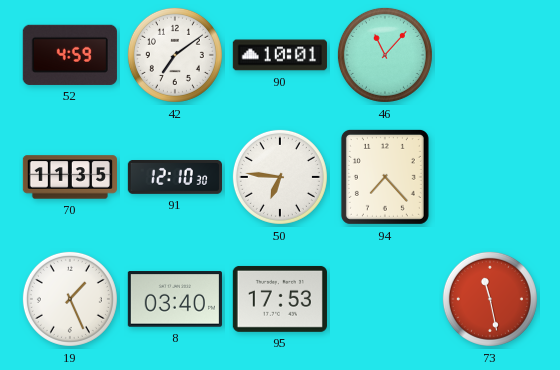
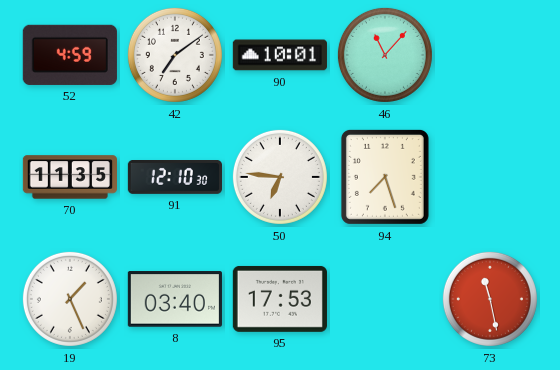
94: 7:23 -> 7:27
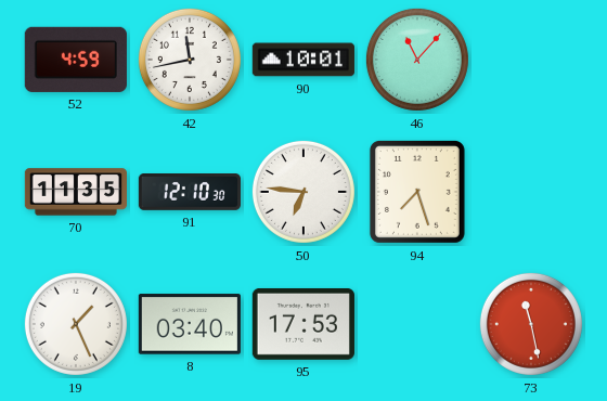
42: 7:09 -> 11:43
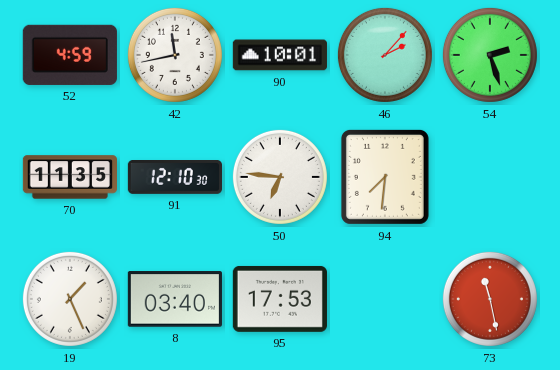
46: 11:07 -> 2:07
54: none -> 2:27
94: 7:27 -> 7:31
